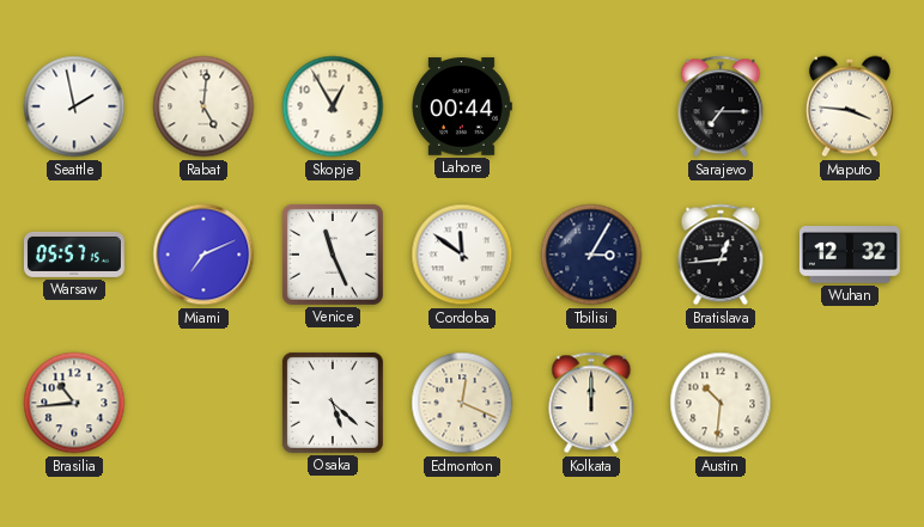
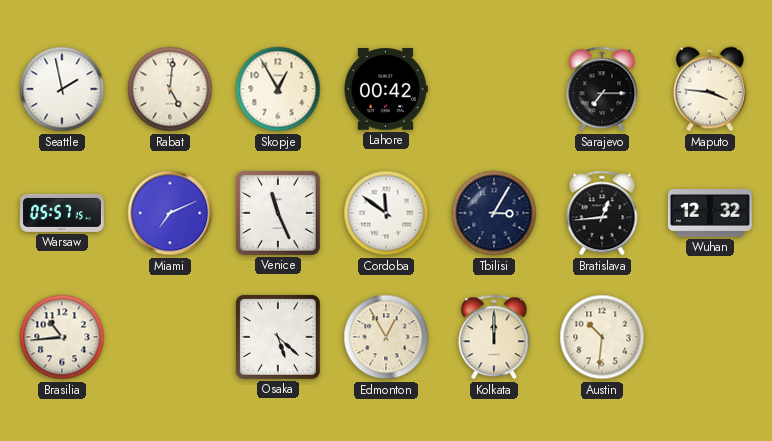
Lahore: 00:44 -> 00:42
Edmonton: 12:19 -> 12:55
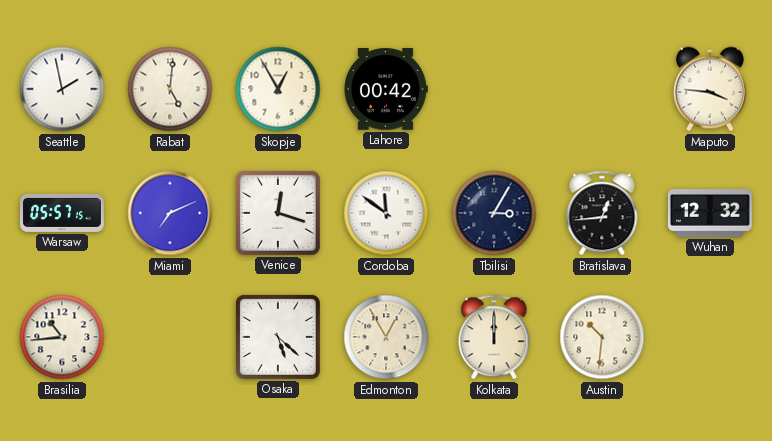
Sarajevo: 7:15 -> none
Venice: 11:26 -> 12:18
